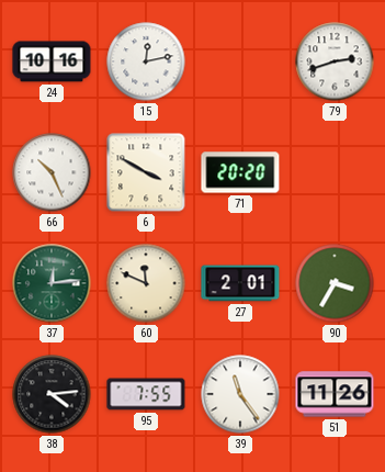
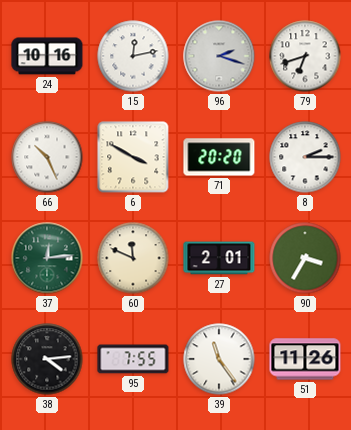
96: none -> 2:18
79: 2:42 -> 6:42
8: none -> 2:15
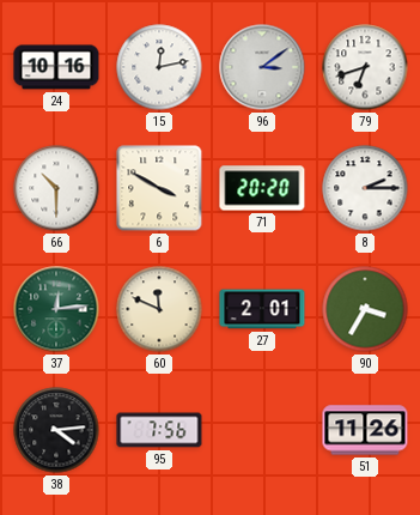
96: 2:18 -> 3:09
66: 10:26 -> 10:30
95: 7:55 -> 7:56
39: 11:24 -> none
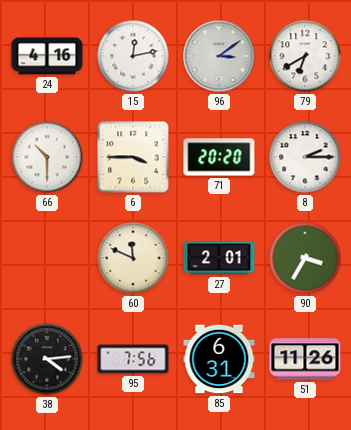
24: 10:16 -> 4:16
79: 6:42 -> 6:40
6: 3:50 -> 3:45
37: 12:14 -> none
85: none -> 6:31
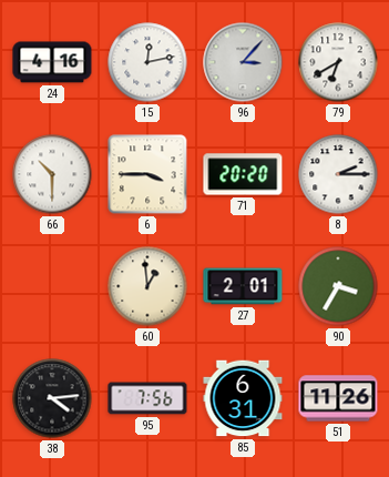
96: 3:09 -> 3:07
60: 11:49 -> 12:59
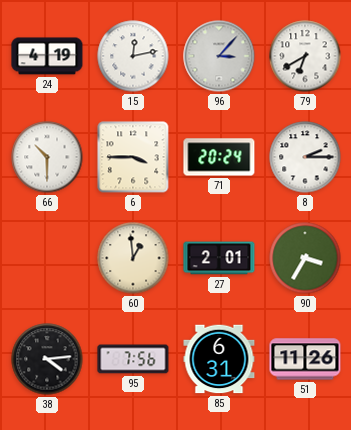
24: 4:16 -> 4:19
71: 20:20 -> 20:24
